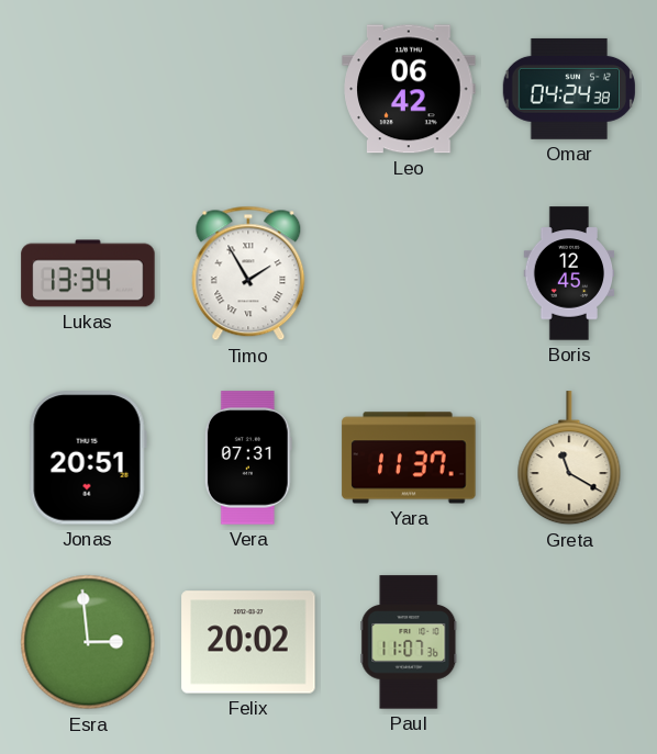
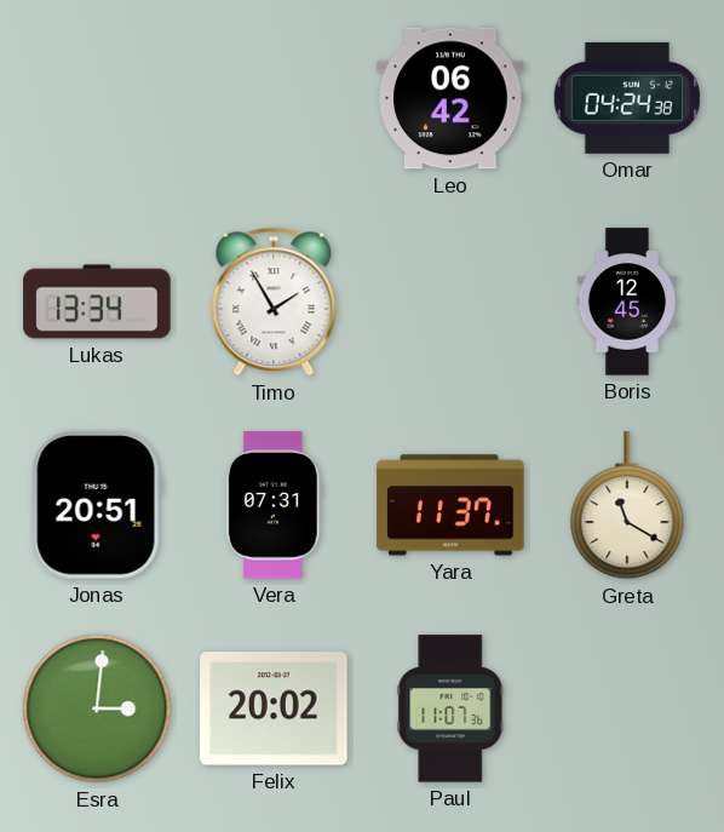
Esra: 2:59 -> 3:01
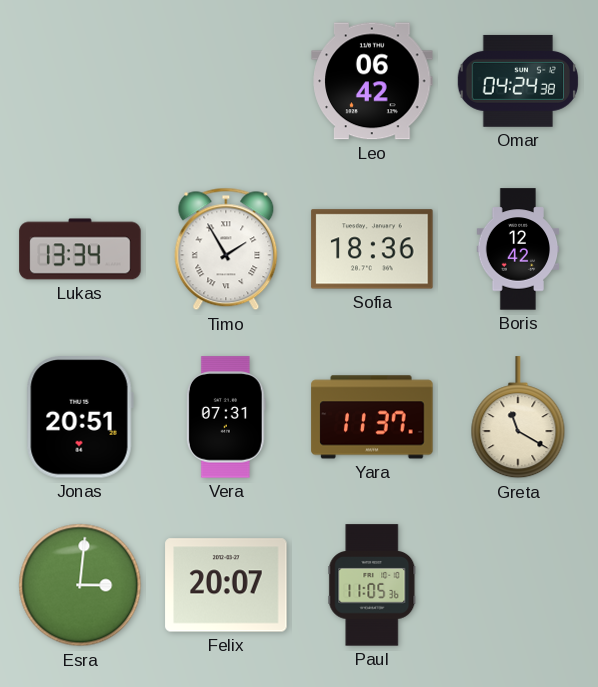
Sofia: none -> 18:36
Boris: 12:45 -> 12:42
Felix: 20:02 -> 20:07
Paul: 11:07 -> 11:05
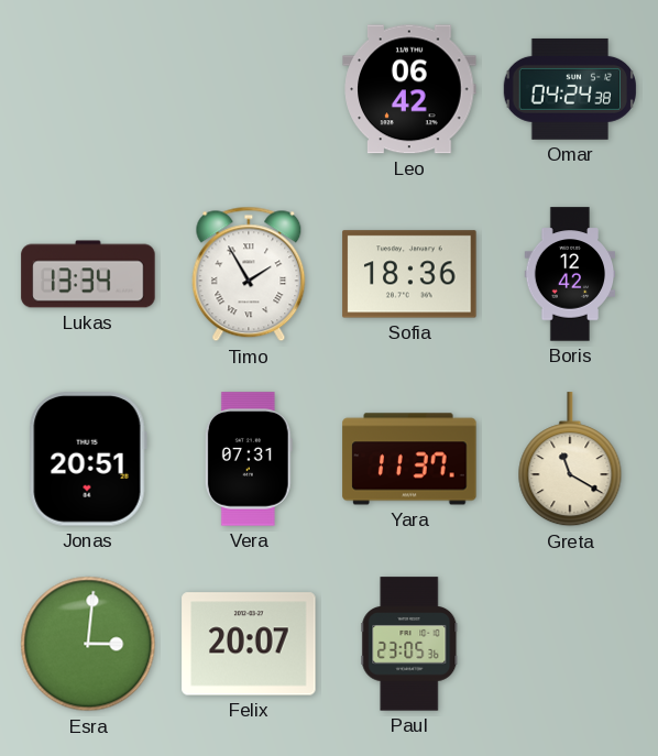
Paul: 11:05 -> 23:05
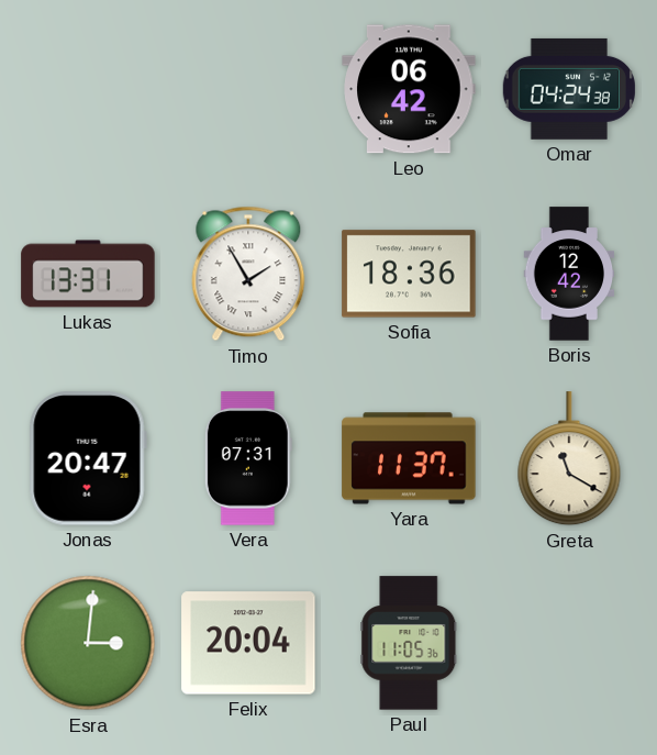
Lukas: 13:34 -> 13:31
Jonas: 20:51 -> 20:47
Felix: 20:07 -> 20:04
Paul: 23:05 -> 11:05
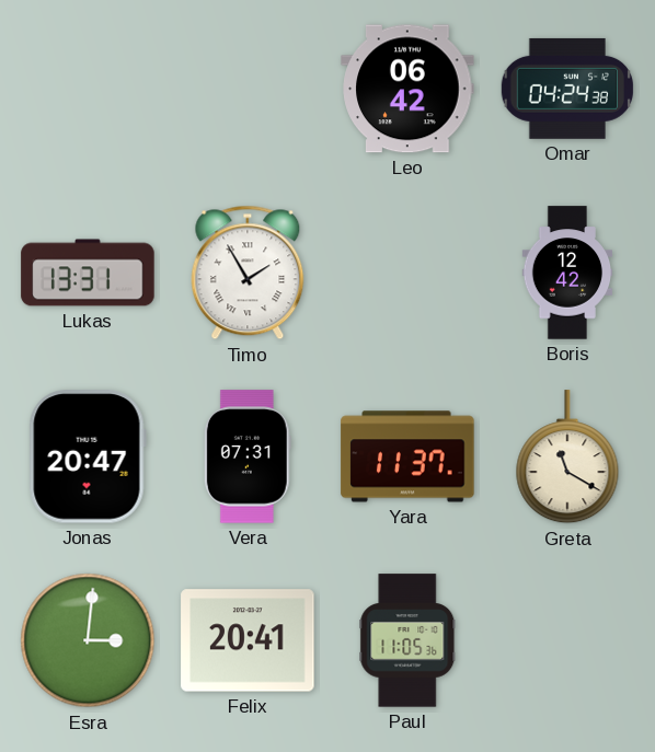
Sofia: 18:36 -> none
Felix: 20:04 -> 20:41
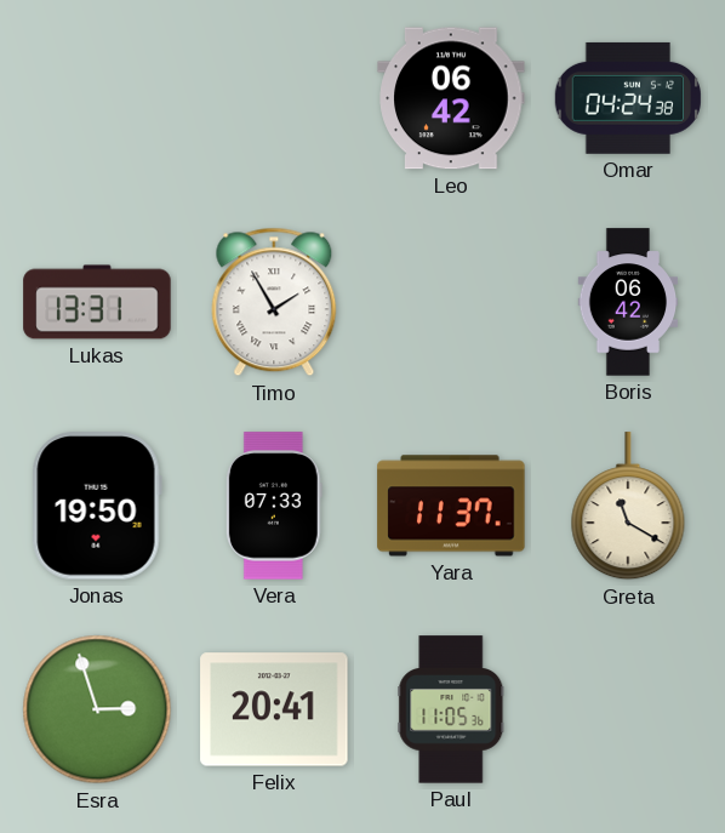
Boris: 12:42 -> 06:42
Jonas: 20:47 -> 19:50
Vera: 07:31 -> 07:33
Esra: 3:01 -> 2:57
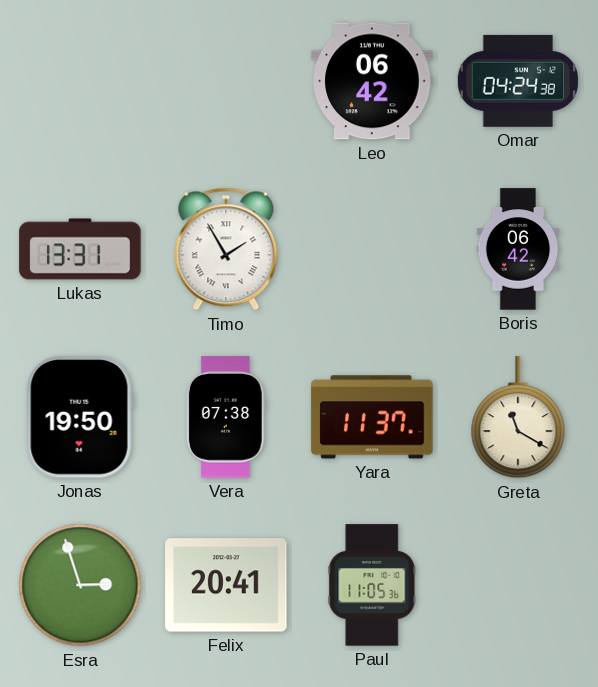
Vera: 07:33 -> 07:38
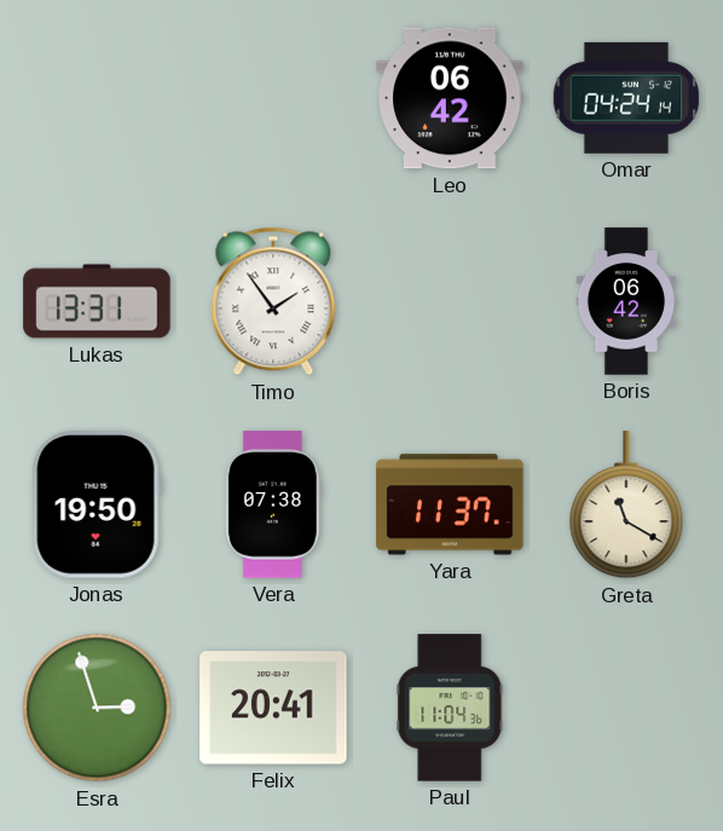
Omar: 04:24:38 -> 04:24:14
Timo: 1:55 -> 1:54
Paul: 11:05 -> 11:04
